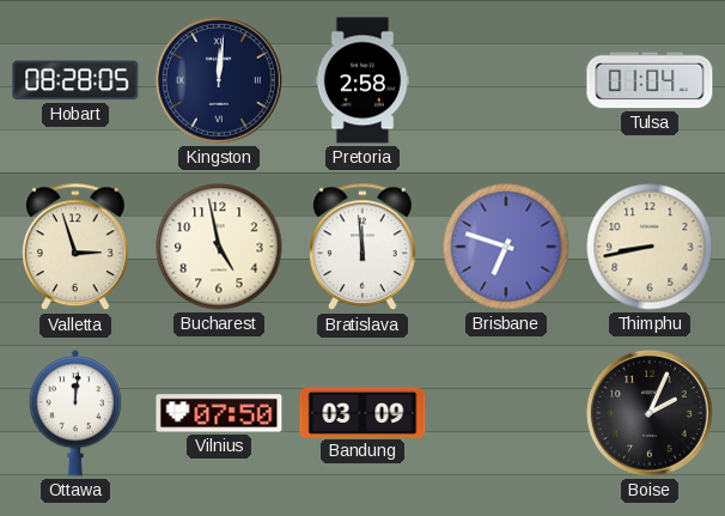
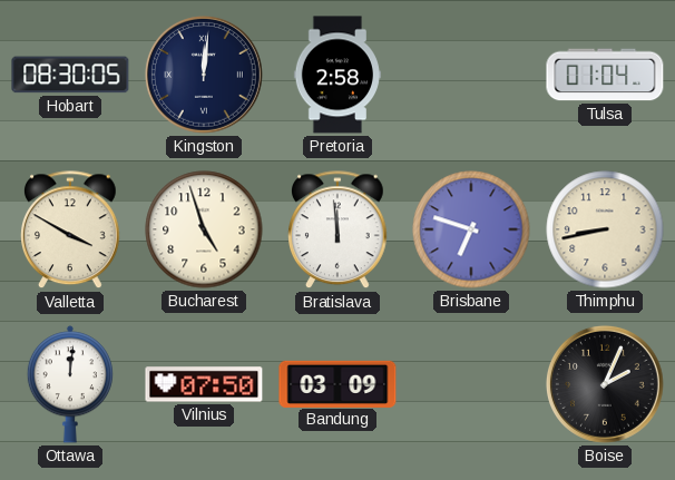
Hobart: 08:28 -> 08:30
Valletta: 2:57 -> 3:50
Bucharest: 4:58 -> 4:57
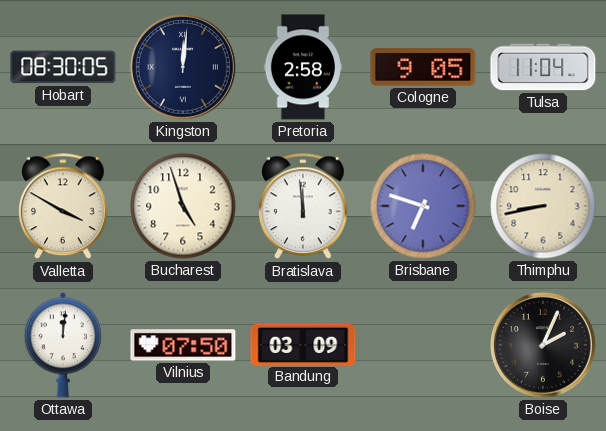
Cologne: none -> 9:05
Tulsa: 01:04 -> 11:04
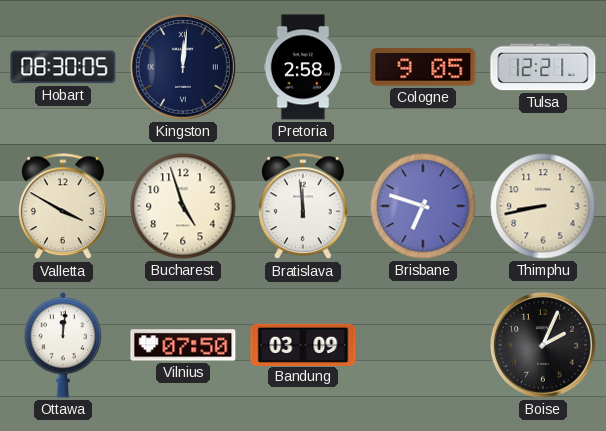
Tulsa: 11:04 -> 12:21
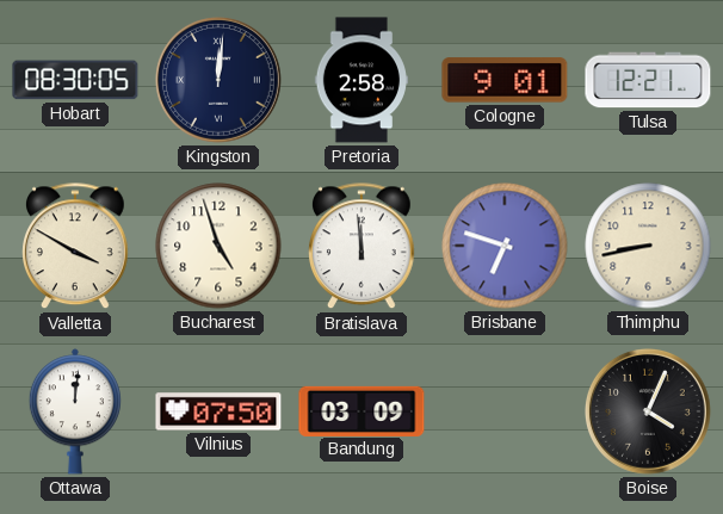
Cologne: 9:05 -> 9:01
Boise: 2:04 -> 4:04
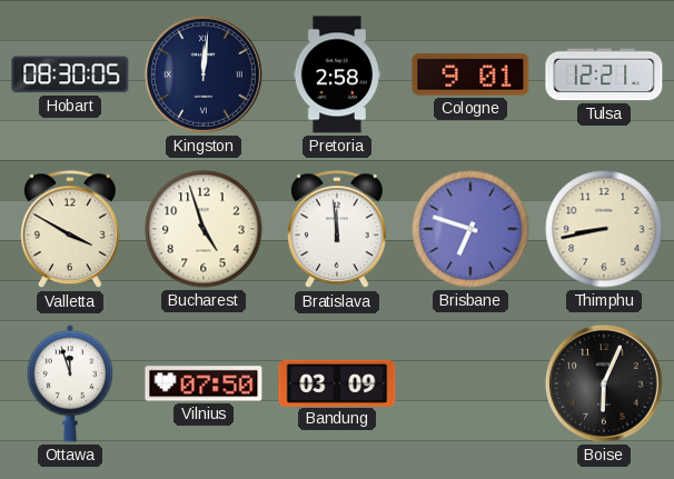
Ottawa: 12:01 -> 11:57
Boise: 4:04 -> 6:04
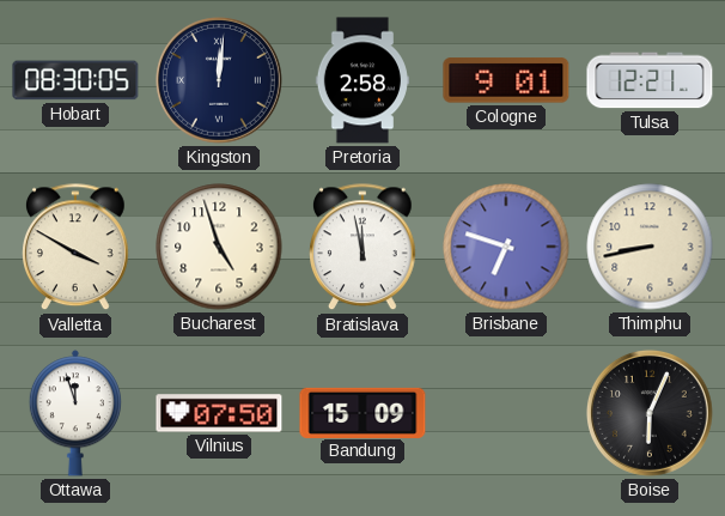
Bratislava: 11:59 -> 11:58
Bandung: 03:09 -> 15:09
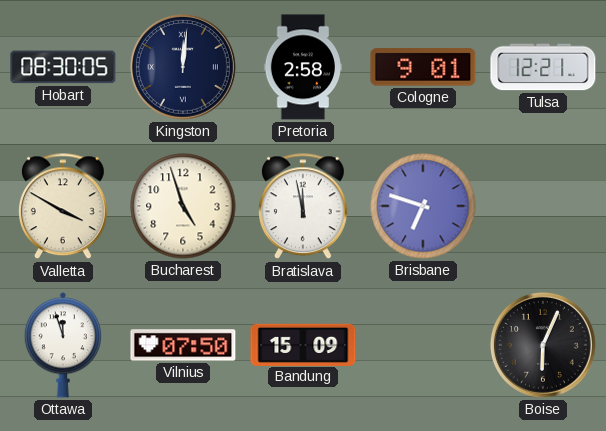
Thimphu: 8:43 -> none
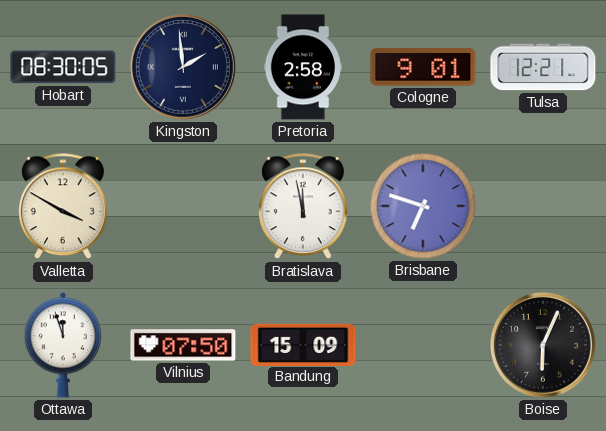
Kingston: 12:01 -> 1:59
Bucharest: 4:57 -> none
